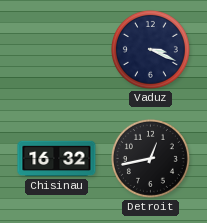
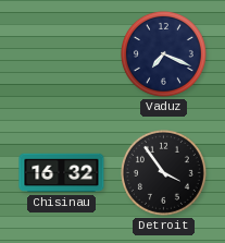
Vaduz: 3:19 -> 7:19
Detroit: 12:43 -> 3:54
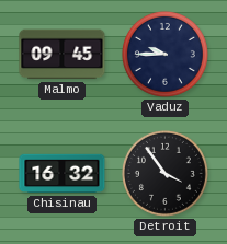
Malmo: none -> 09:45
Vaduz: 7:19 -> 9:45
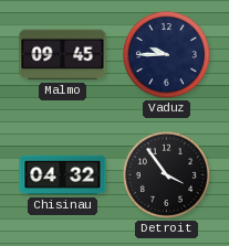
Chisinau: 16:32 -> 04:32
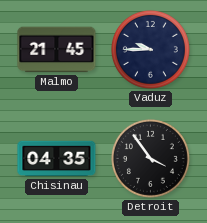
Malmo: 09:45 -> 21:45
Chisinau: 04:32 -> 04:35
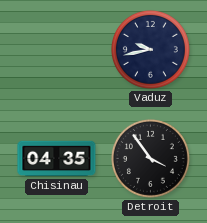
Malmo: 21:45 -> none
Vaduz: 9:45 -> 9:43
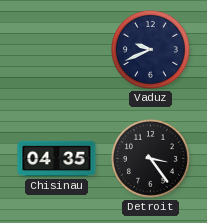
Vaduz: 9:43 -> 9:41
Detroit: 3:54 -> 3:24
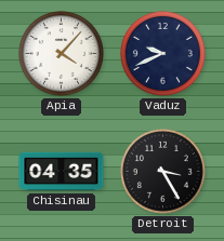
Apia: none -> 4:07
Detroit: 3:24 -> 3:25
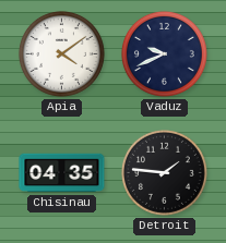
Apia: 4:07 -> 4:09
Detroit: 3:25 -> 1:46
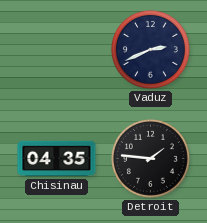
Apia: 4:09 -> none
Vaduz: 9:41 -> 2:41
